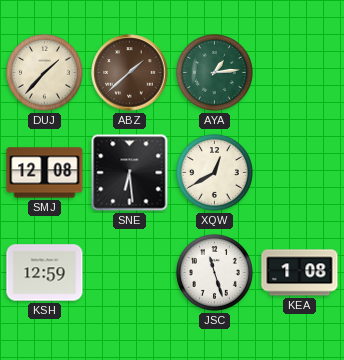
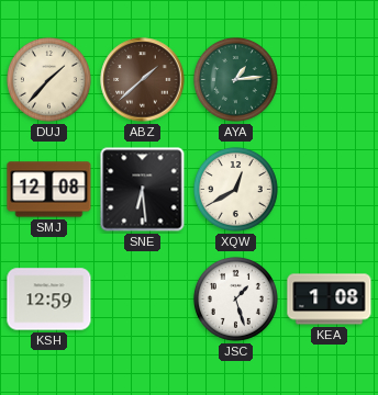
JSC: 11:27 -> 1:27
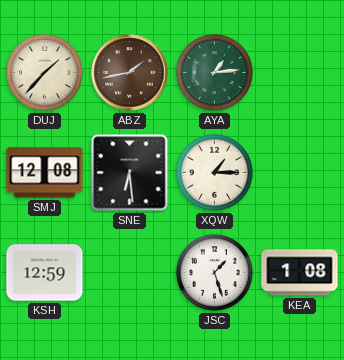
ABZ: 1:38 -> 1:43
XQW: 12:40 -> 1:15
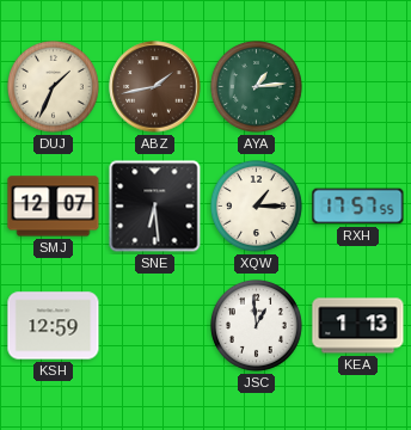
DUJ: 1:37 -> 1:34
SMJ: 12:08 -> 12:07
RXH: none -> 17:57
JSC: 1:27 -> 12:59
KEA: 1:08 -> 1:13
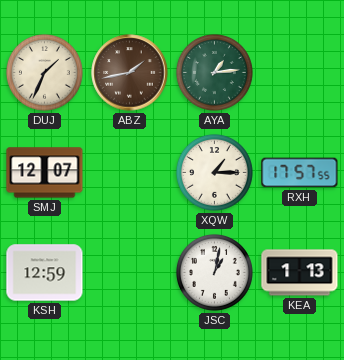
SNE: 6:29 -> none
JSC: 12:59 -> 1:02
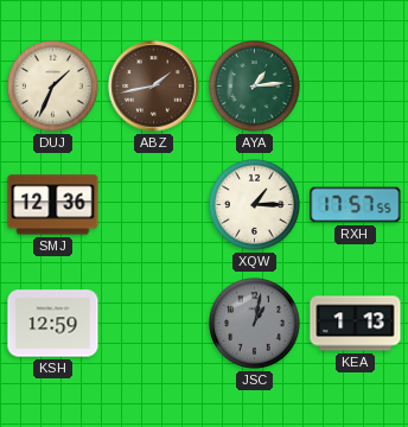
SMJ: 12:07 -> 12:36
JSC dial: white -> grey
